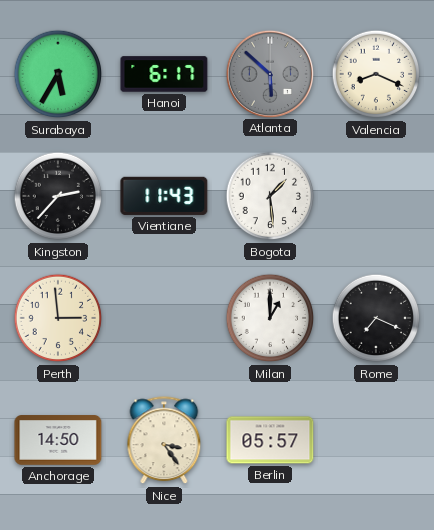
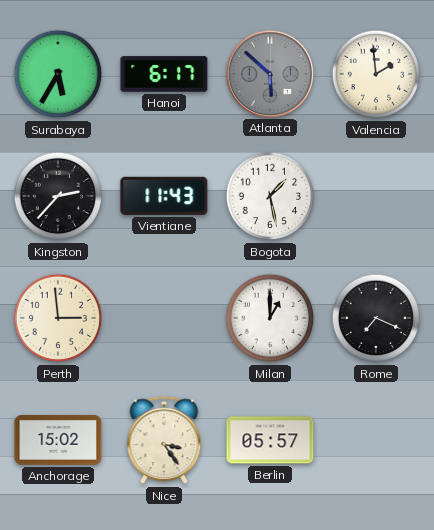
Valencia: 8:19 -> 1:59
Bogota: 1:29 -> 1:28
Anchorage: 14:50 -> 15:02
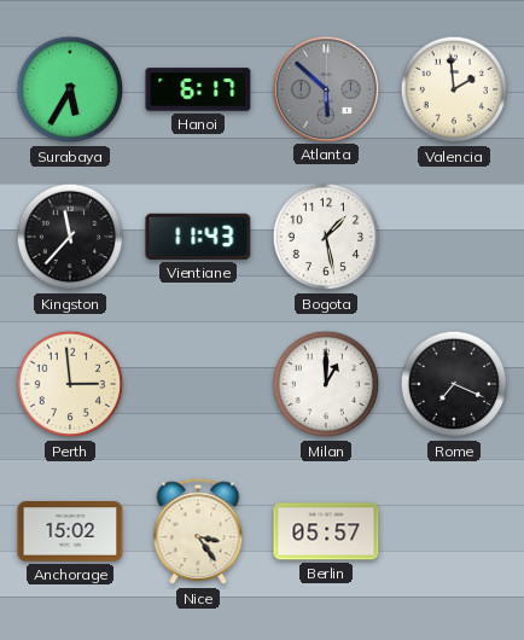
Kingston: 2:37 -> 11:37
